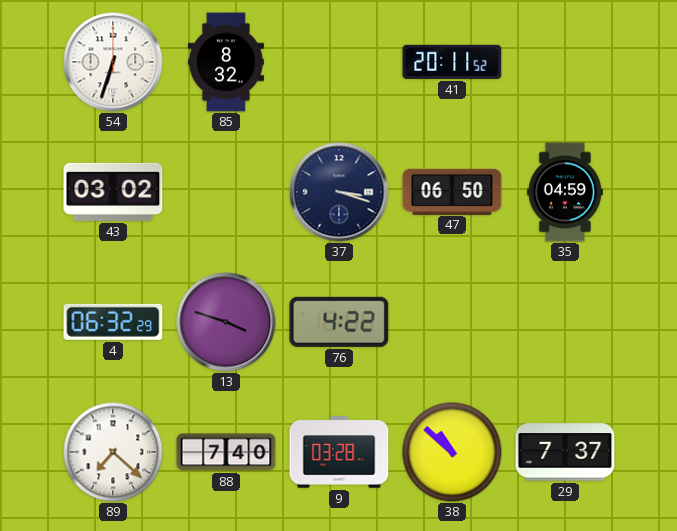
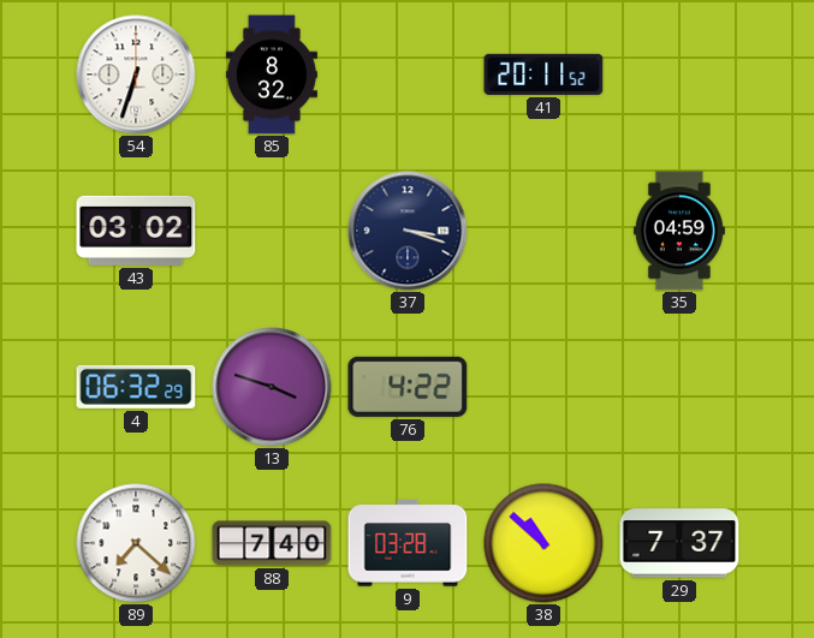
47: 06:50 -> none
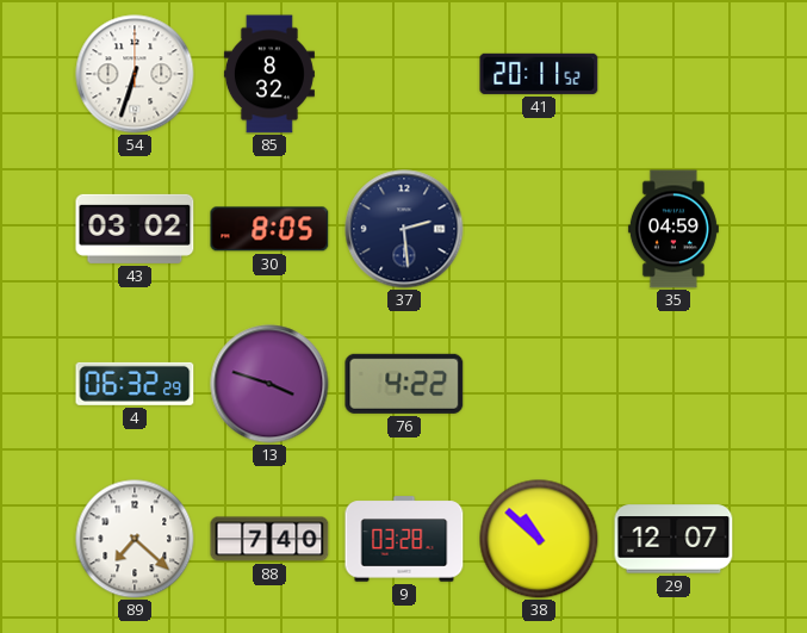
30: none -> 8:05
37: 3:18 -> 2:29
29: 7:37 -> 12:07
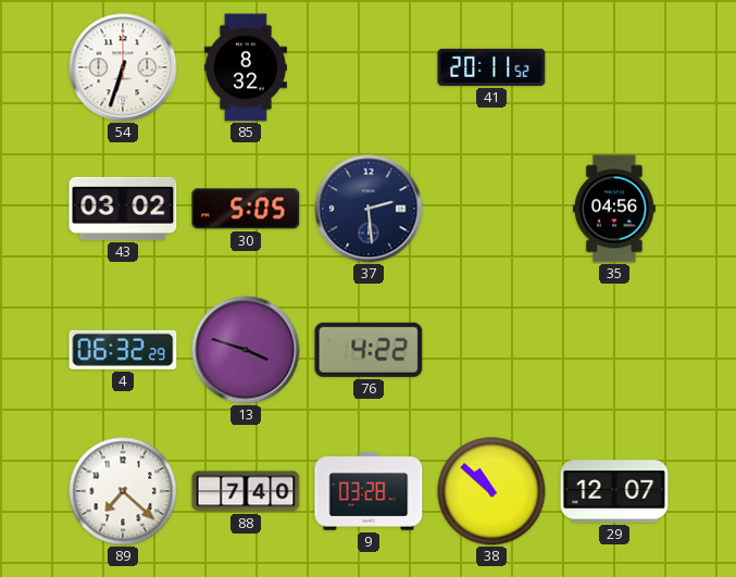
30: 8:05 -> 5:05
35: 04:59 -> 04:56
